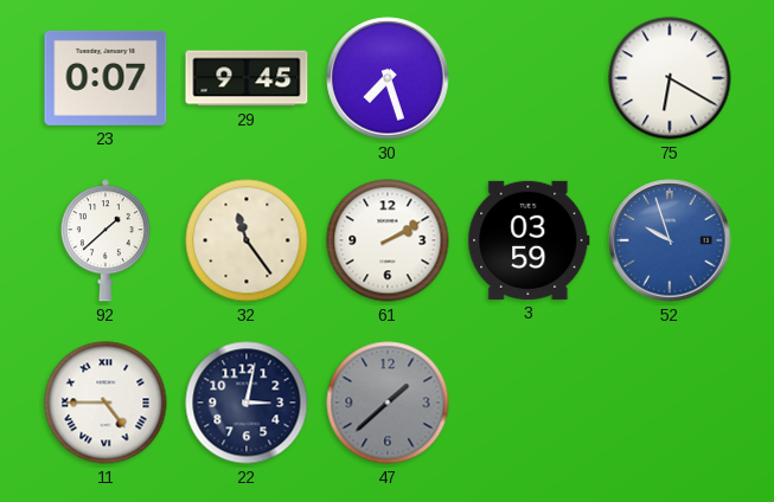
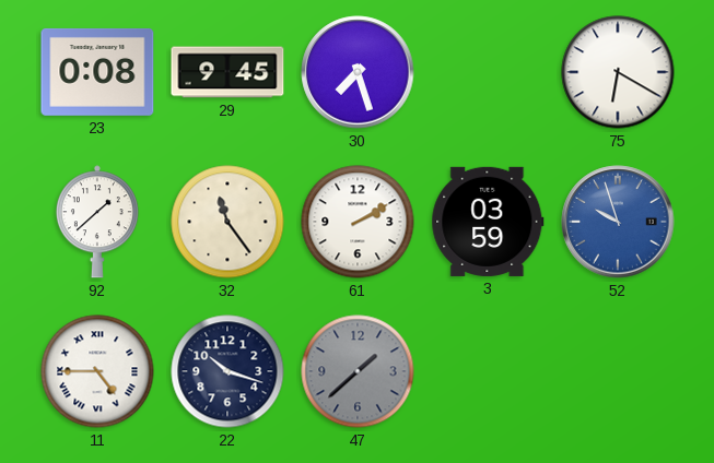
23: 0:07 -> 0:08
22: 3:02 -> 10:18
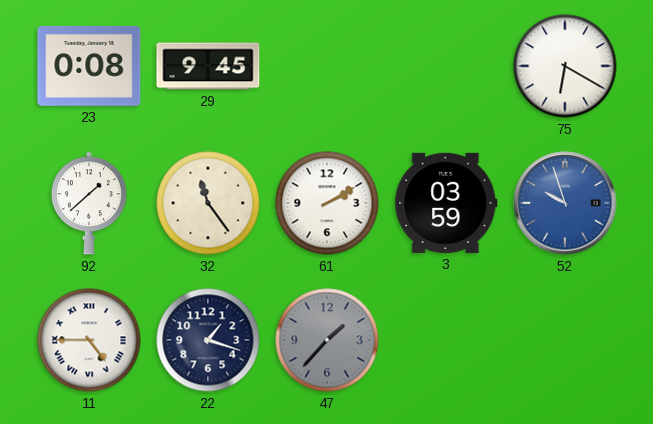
30: 7:27 -> none
22: 10:18 -> 1:18
47: 1:38 -> 1:37
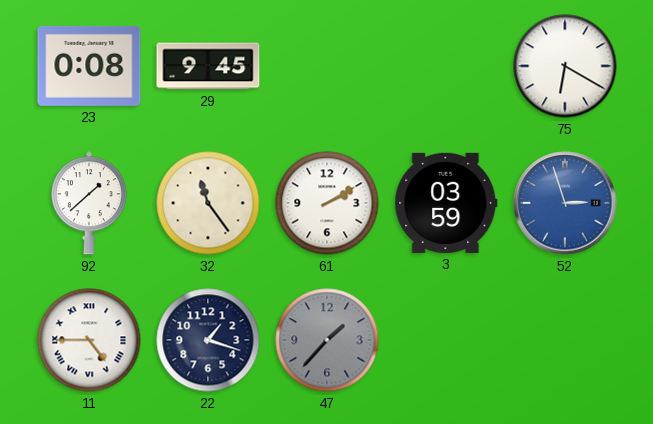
52: 9:57 -> 2:57
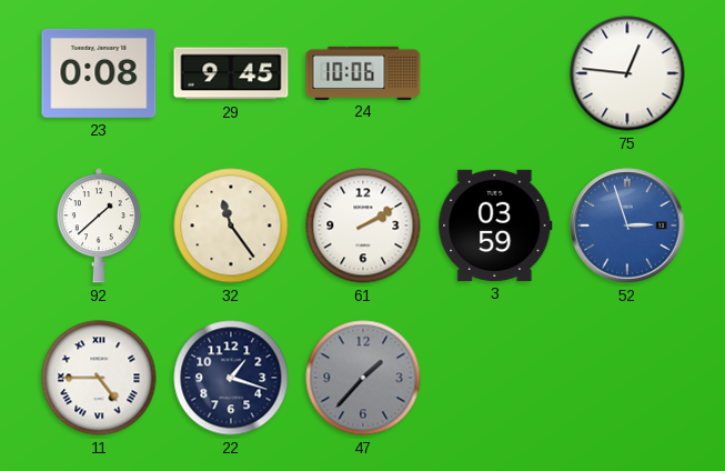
24: none -> 10:06
75: 6:20 -> 12:46
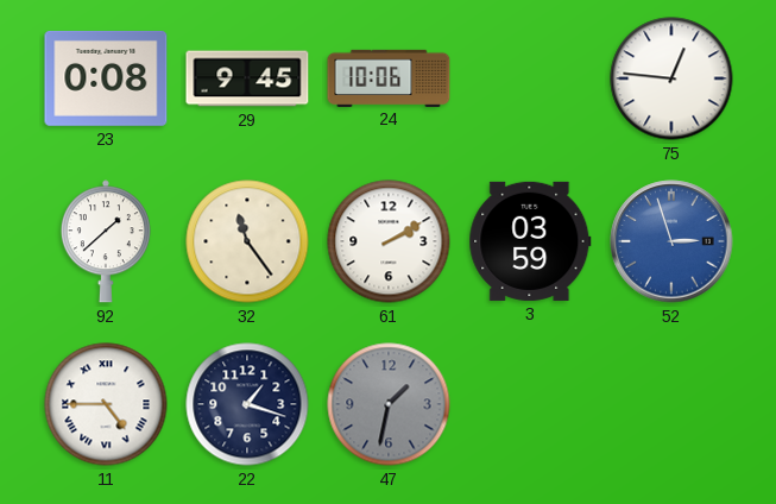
47: 1:37 -> 1:32
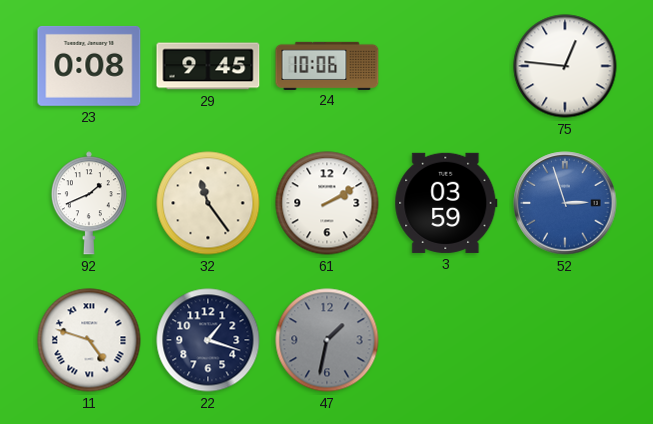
92: 1:38 -> 1:41
11: 4:45 -> 4:48
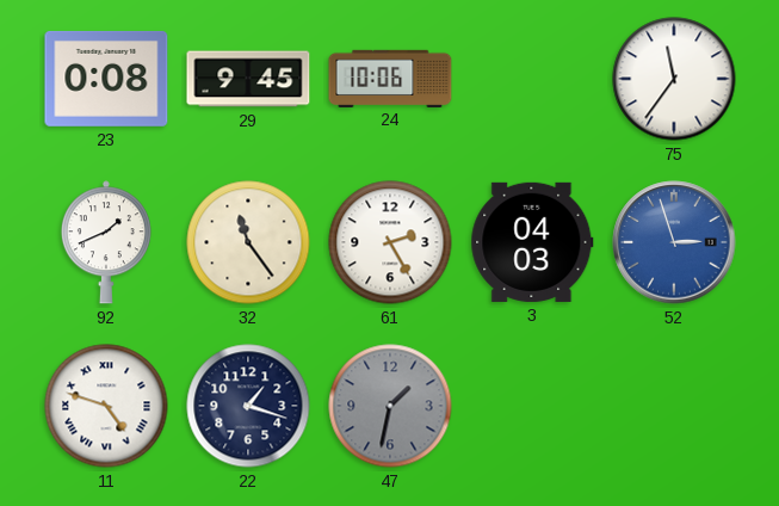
75: 12:46 -> 11:36
61: 2:10 -> 2:25
3: 03:59 -> 04:03
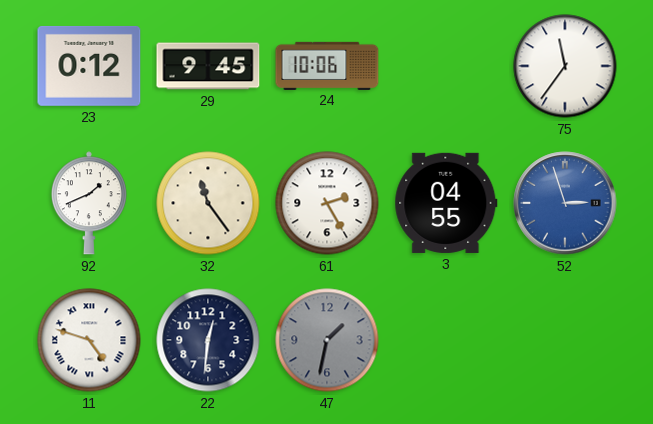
23: 0:08 -> 0:12
3: 04:03 -> 04:55
22: 1:18 -> 12:31
